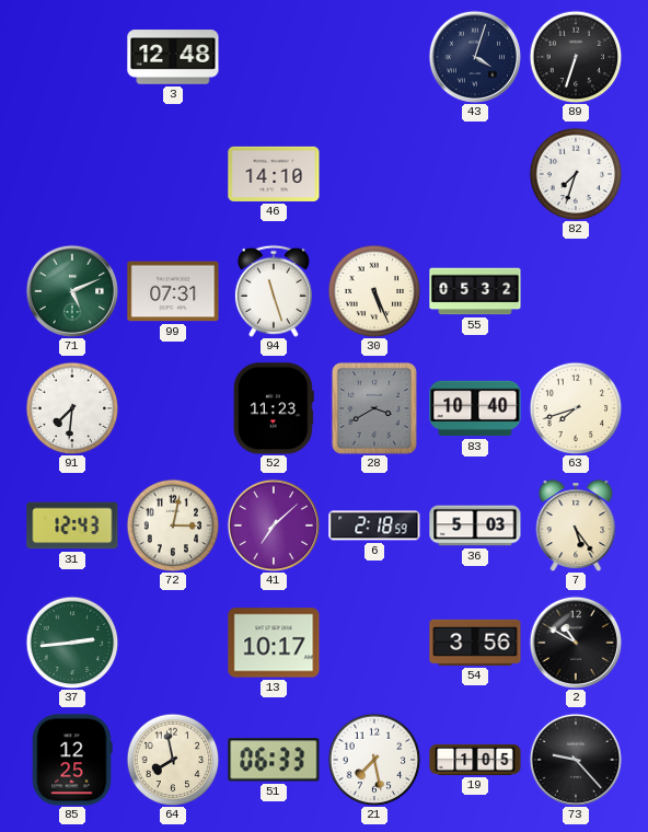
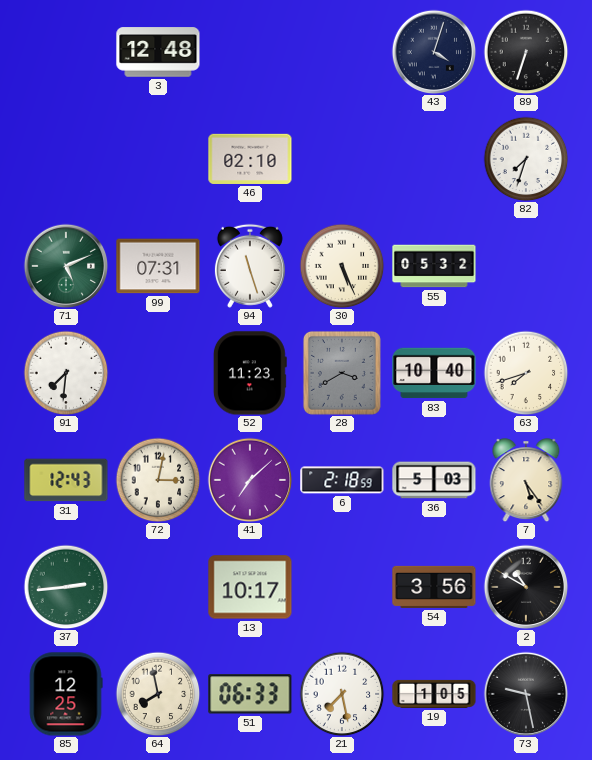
46: 14:10 -> 02:10
73: 9:23 -> 9:28
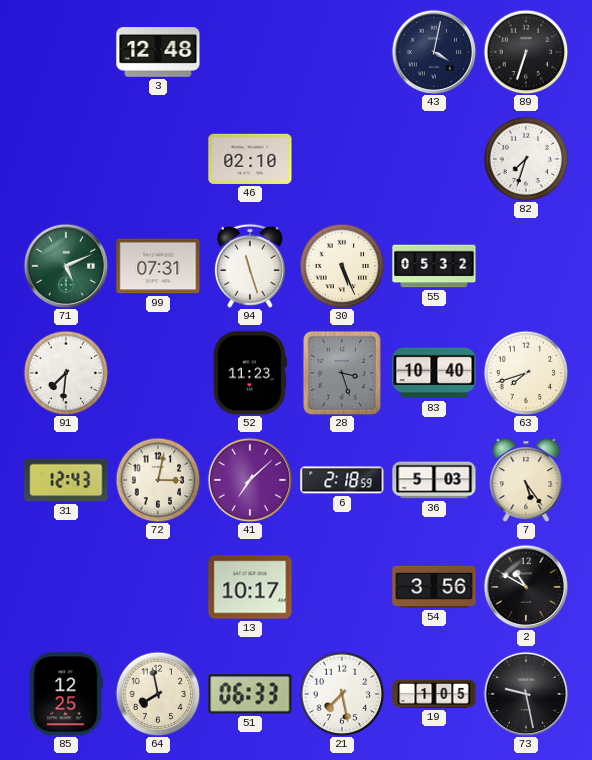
43: 4:03 -> 4:02
28: 3:40 -> 3:27
37: 2:44 -> none
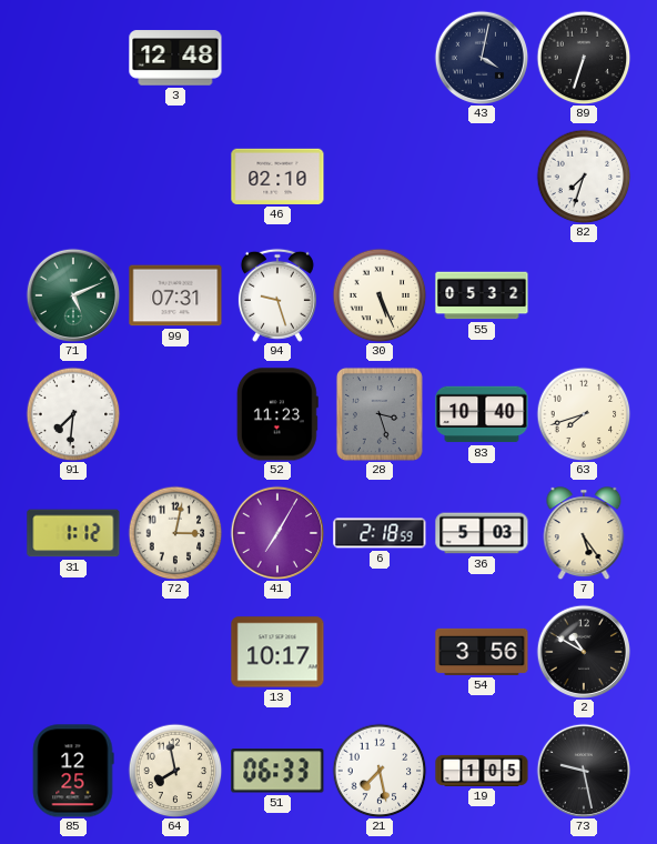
94: 11:27 -> 9:27
31: 12:43 -> 1:12
41: 7:08 -> 7:05
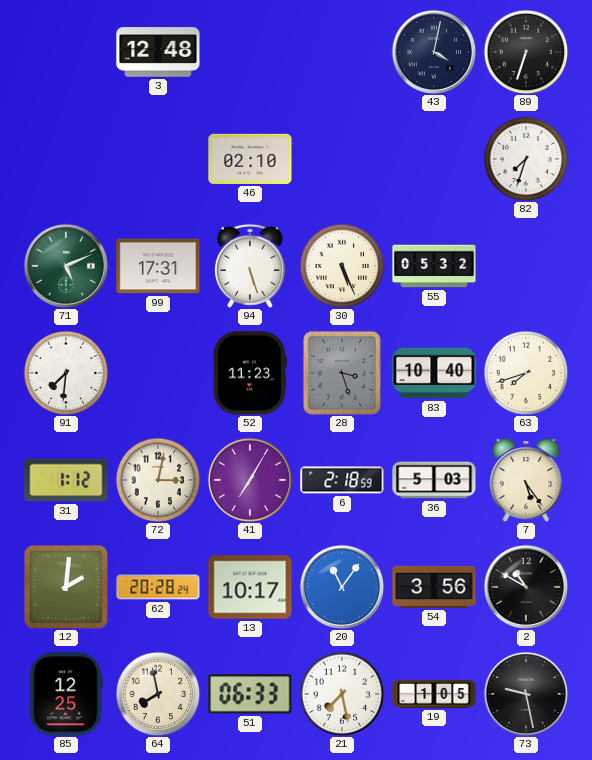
99: 07:31 -> 17:31
94: 9:27 -> 5:27
12: none -> 2:01
62: none -> 20:28
20: none -> 11:06
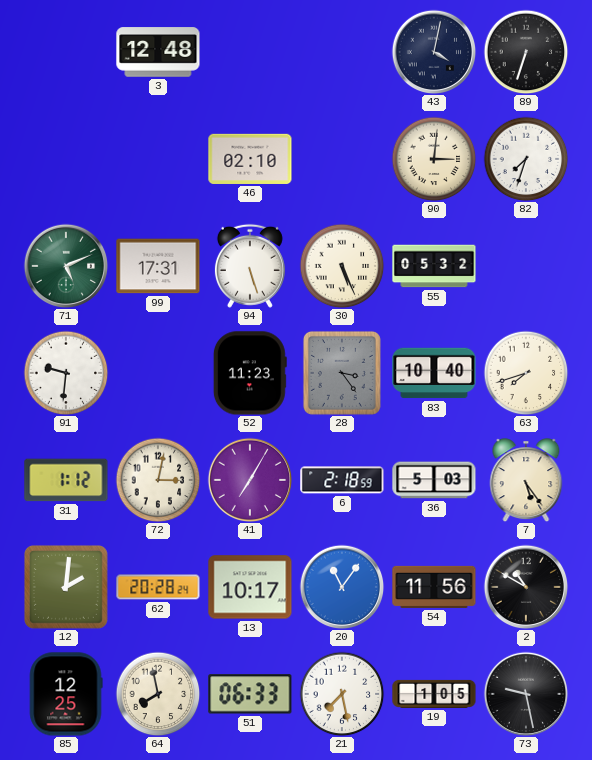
90: none -> 3:01
91: 7:31 -> 9:31
28: 3:27 -> 3:24
54: 3:56 -> 11:56
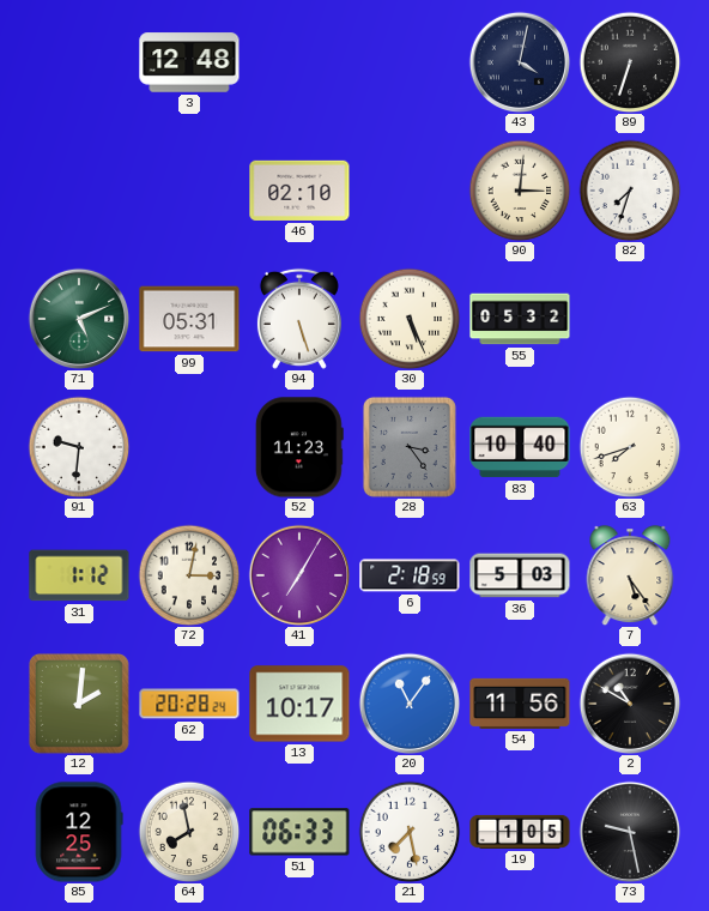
99: 17:31 -> 05:31
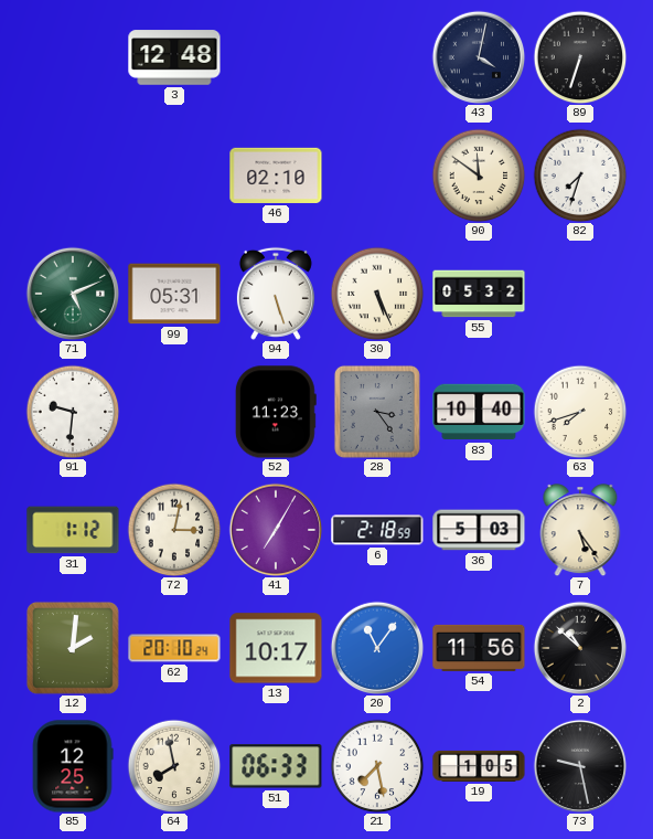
90: 3:01 -> 11:51
62: 20:28 -> 20:10
2: 10:50 -> 10:52
